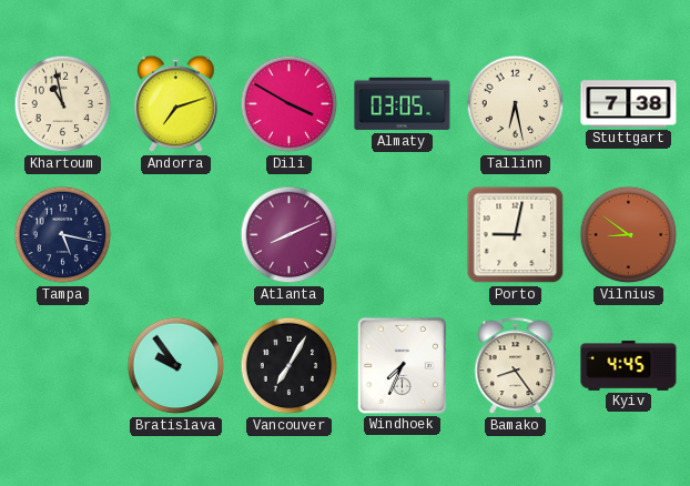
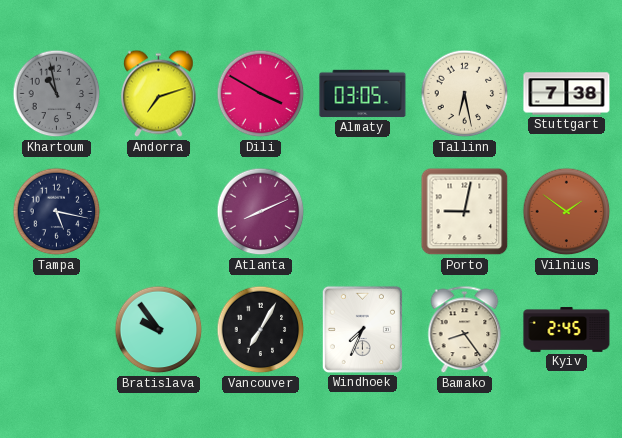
Khartoum dial: cream -> grey
Vilnius: 8:51 -> 1:51
Kyiv: 4:45 -> 2:45
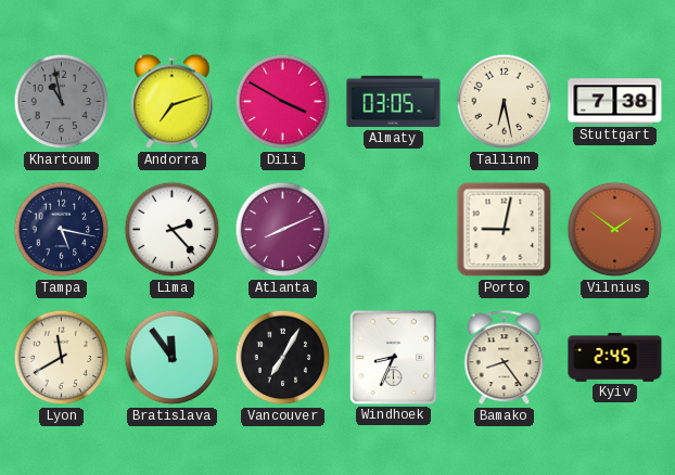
Lima: none -> 2:23
Lyon: none -> 11:40
Bratislava: 9:54 -> 11:54
Windhoek: 7:34 -> 8:34
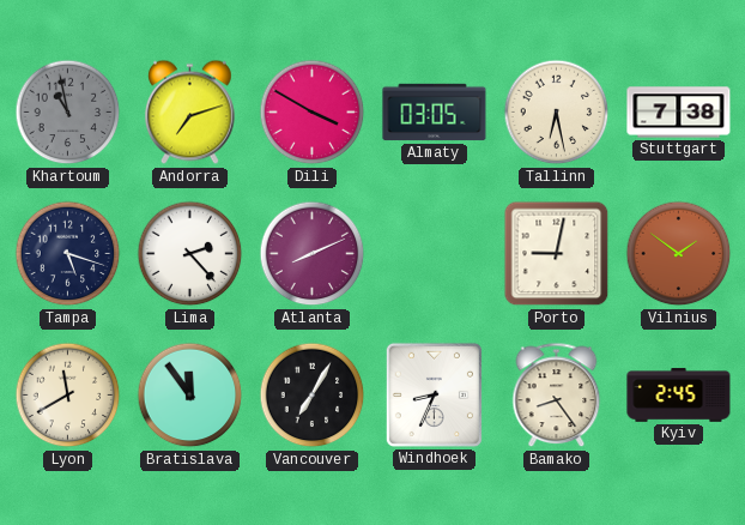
Tampa: 5:17 -> 5:18
